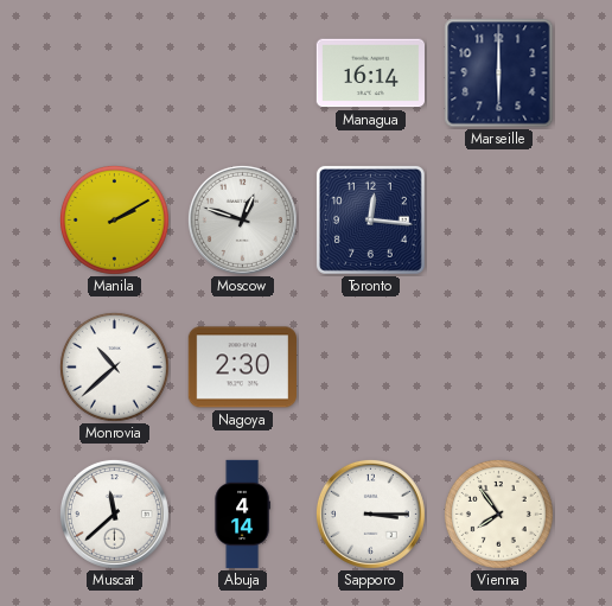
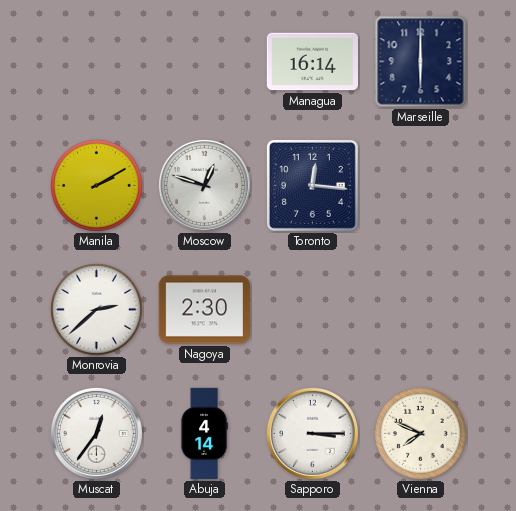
Monrovia: 10:38 -> 2:38
Muscat: 11:38 -> 12:36
Vienna: 7:54 -> 7:49
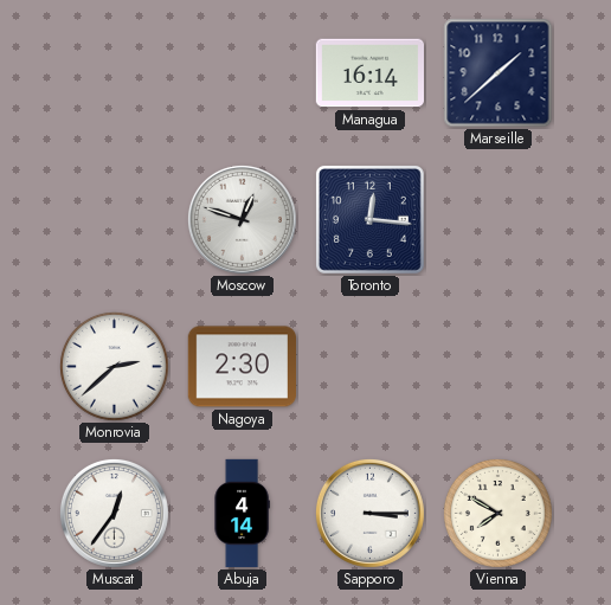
Marseille: 6:00 -> 1:38
Manila: 2:10 -> none
Vienna: 7:49 -> 7:50
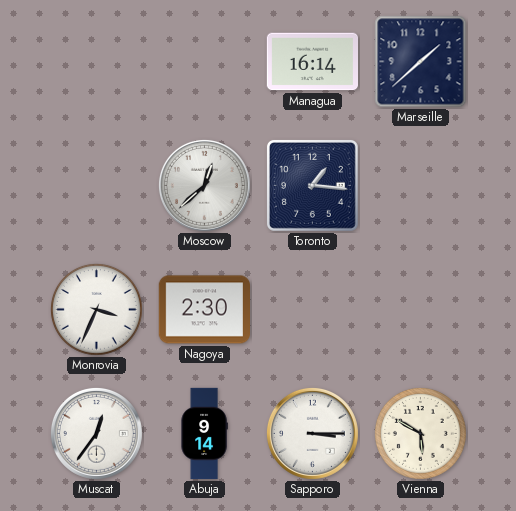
Moscow: 12:48 -> 12:38
Toronto: 12:16 -> 1:16
Monrovia: 2:38 -> 3:34
Abuja: 4:14 -> 9:14
Vienna: 7:50 -> 5:50
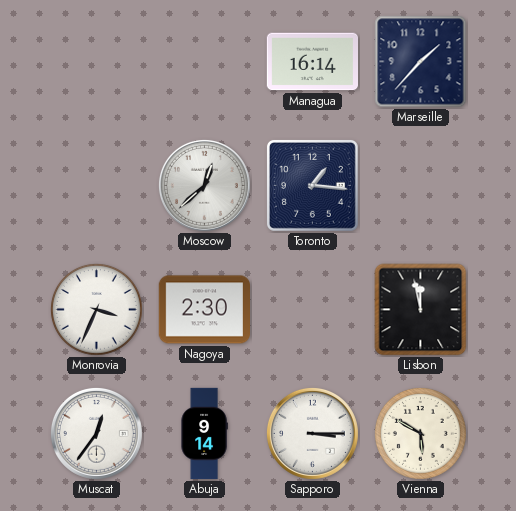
Marseille: 1:38 -> 1:37
Lisbon: none -> 11:58
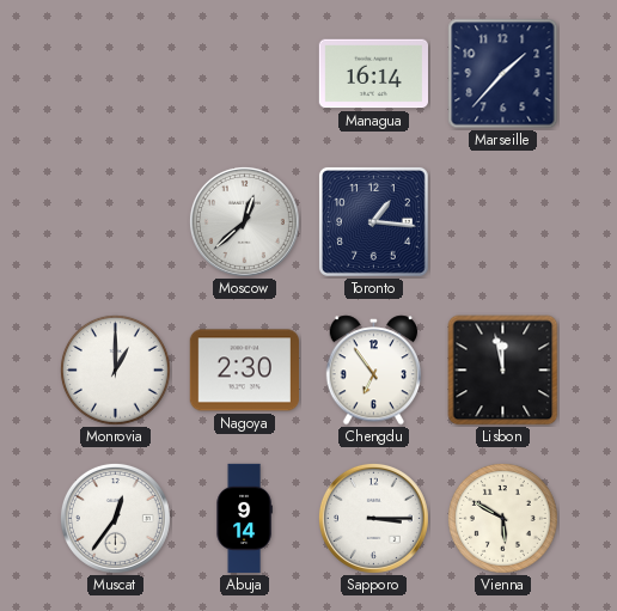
Monrovia: 3:34 -> 1:00
Chengdu: none -> 6:54
